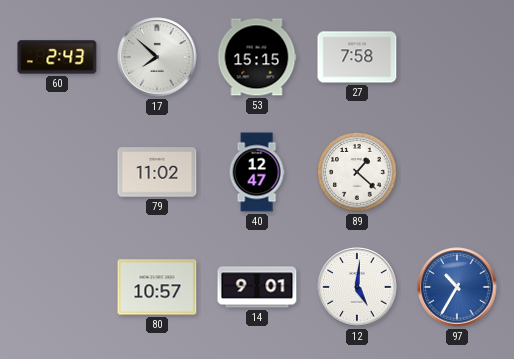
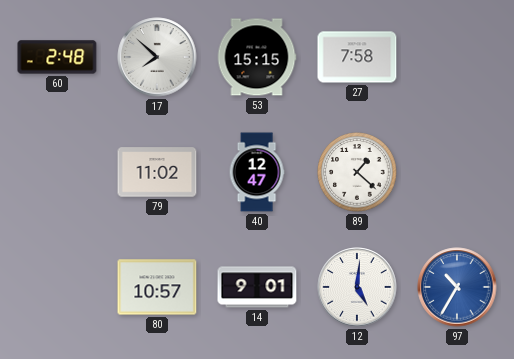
60: 2:43 -> 2:48
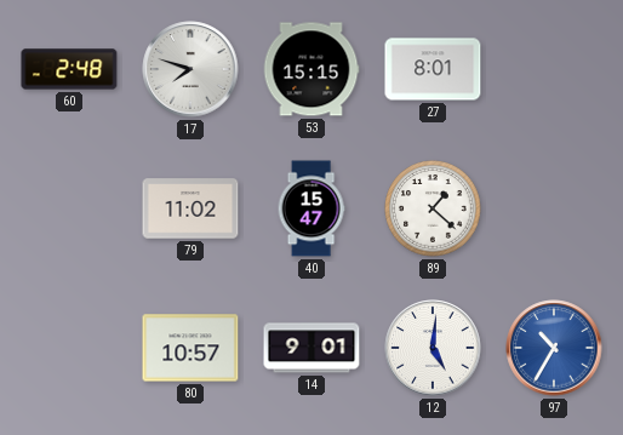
17: 7:52 -> 7:48
27: 7:58 -> 8:01
40: 12:47 -> 15:47
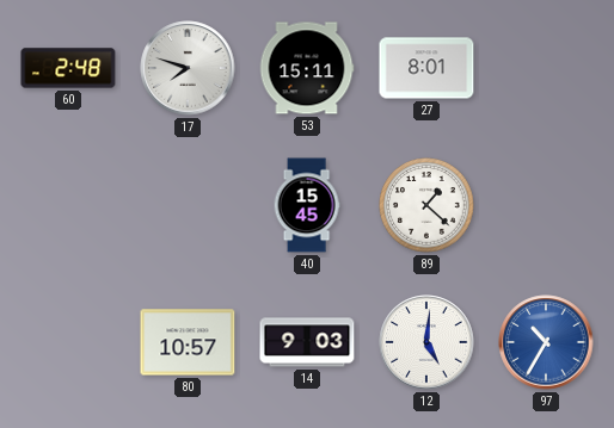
53: 15:15 -> 15:11
79: 11:02 -> none
40: 15:47 -> 15:45
14: 9:01 -> 9:03
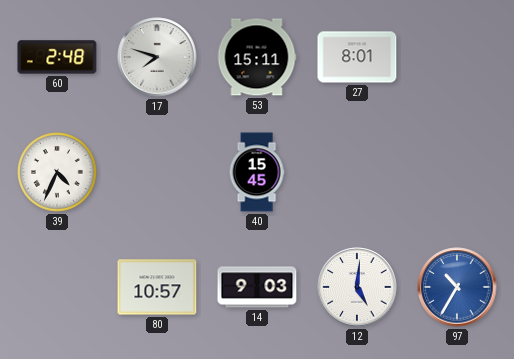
39: none -> 4:34
89: 1:22 -> none
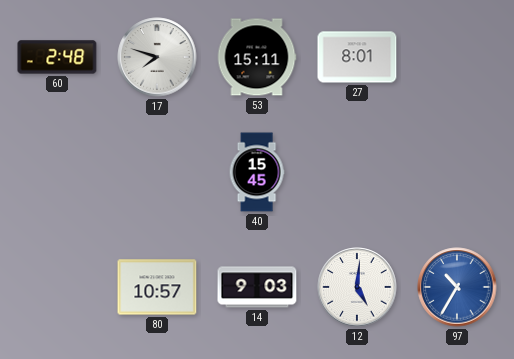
39: 4:34 -> none
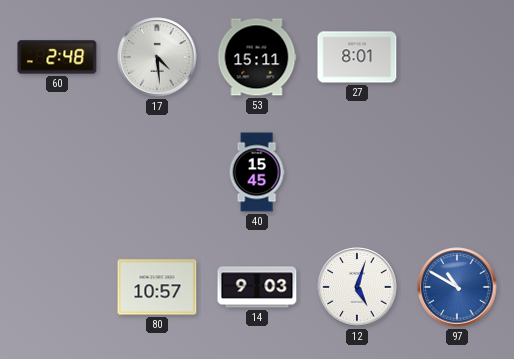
17: 7:48 -> 4:29
12: 5:01 -> 5:03
97: 10:35 -> 10:50
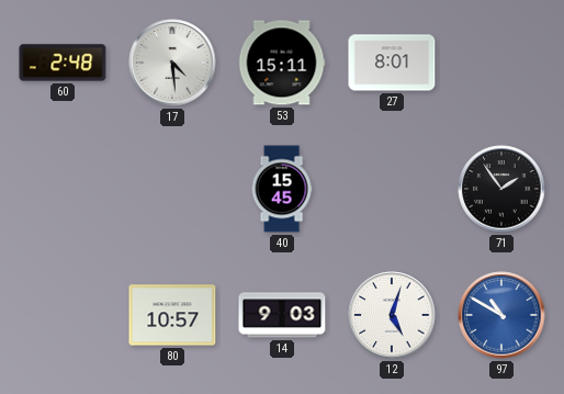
71: none -> 1:54
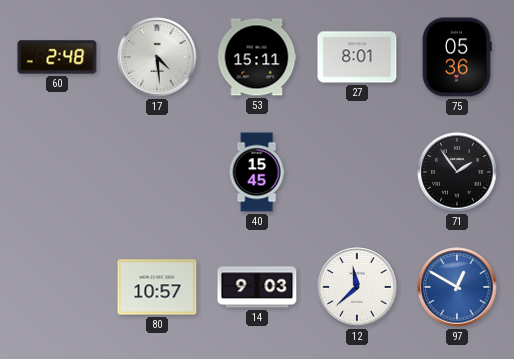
75: none -> 05:36
12: 5:03 -> 11:38
97: 10:50 -> 12:50
